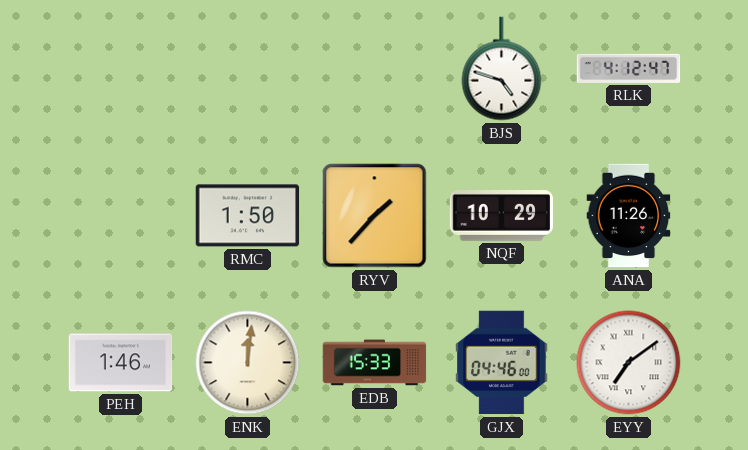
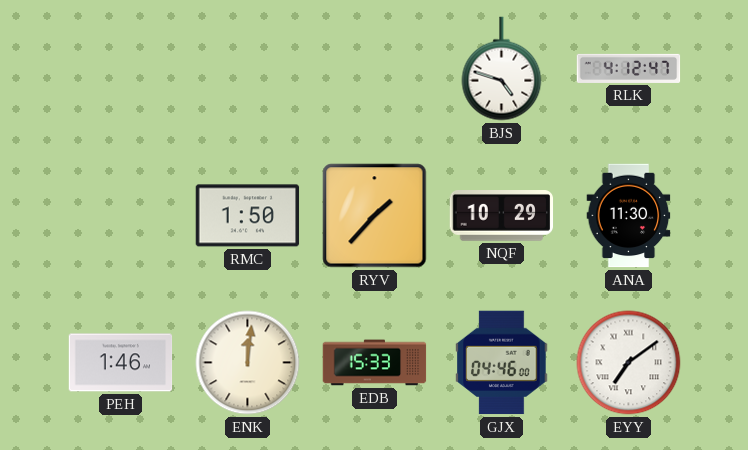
ANA: 11:26 -> 11:30
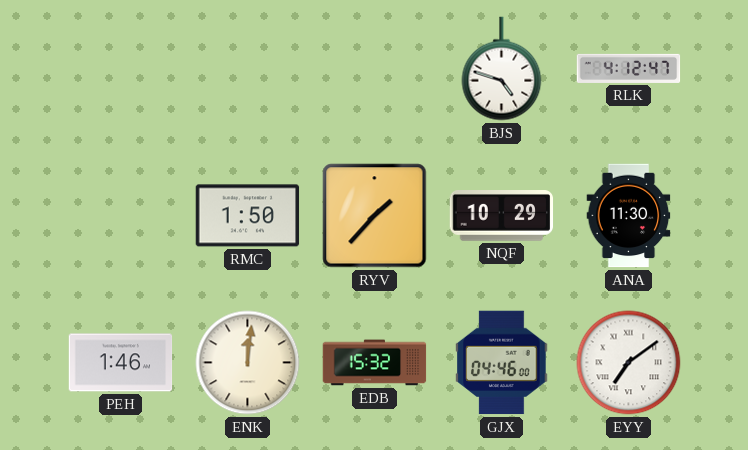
EDB: 15:33 -> 15:32
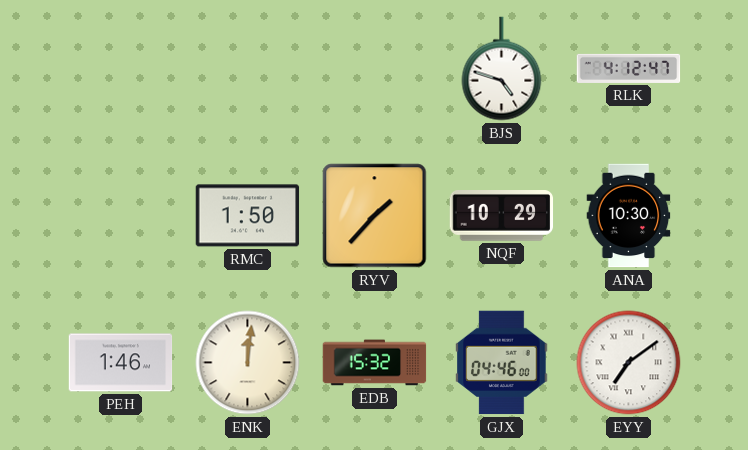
ANA: 11:30 -> 10:30
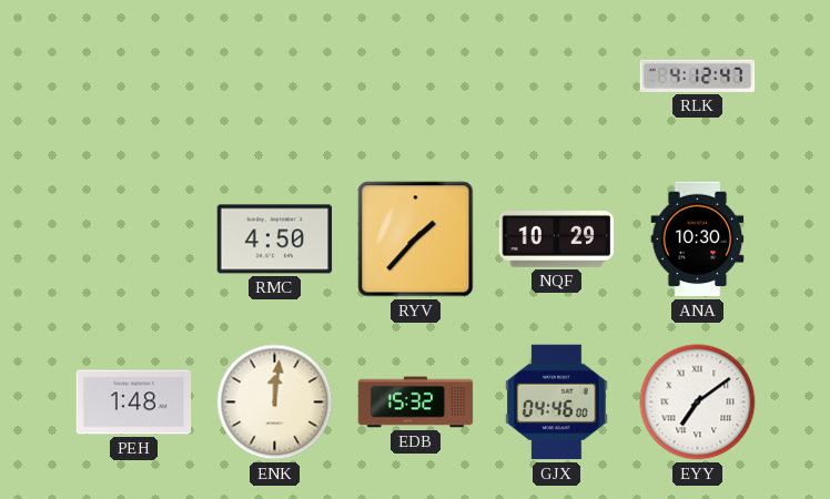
BJS: 4:48 -> none
RMC: 1:50 -> 4:50
PEH: 1:46 -> 1:48
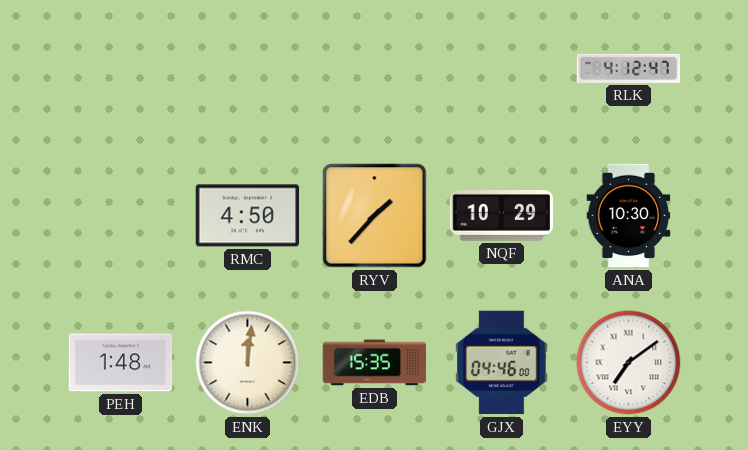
EDB: 15:32 -> 15:35
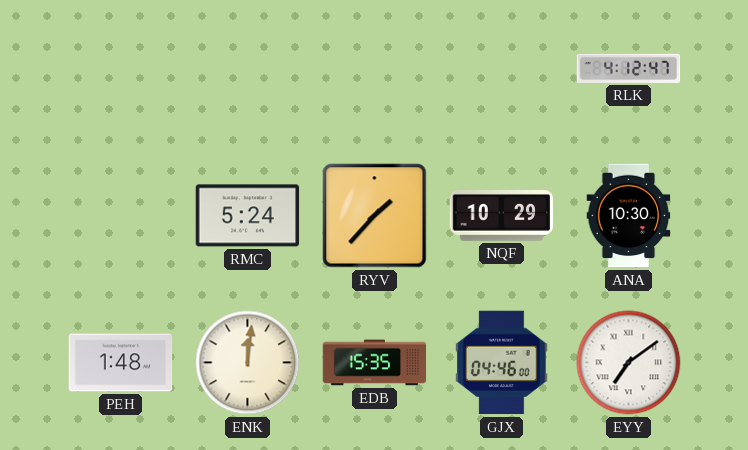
RMC: 4:50 -> 5:24
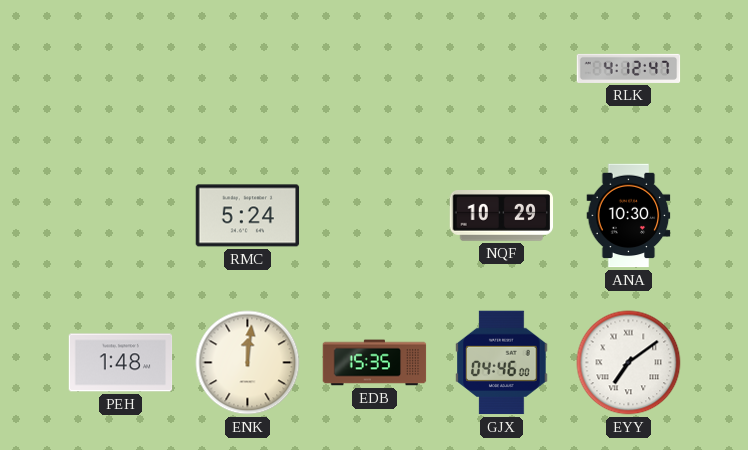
RYV: 1:37 -> none
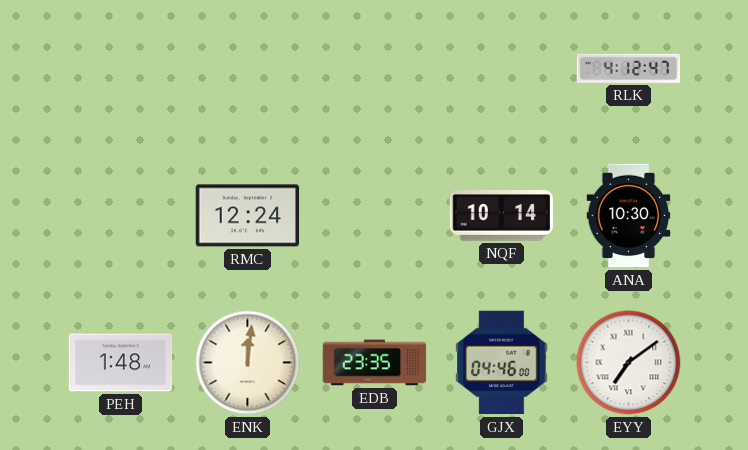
RMC: 5:24 -> 12:24
NQF: 10:29 -> 10:14
EDB: 15:35 -> 23:35
